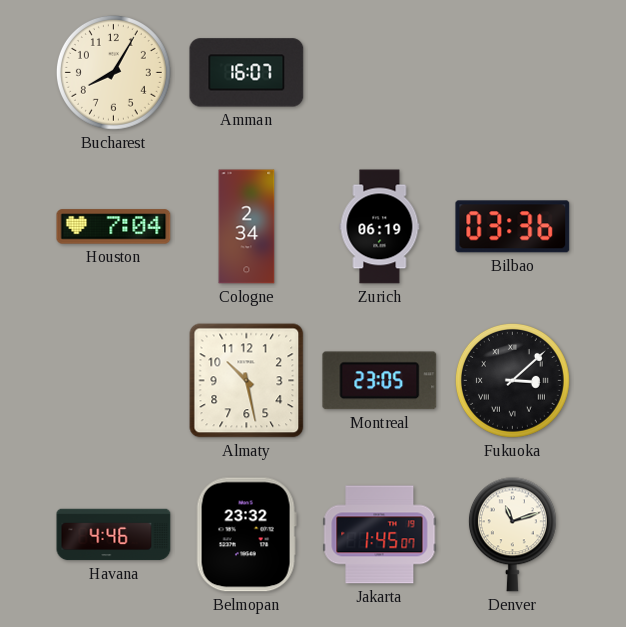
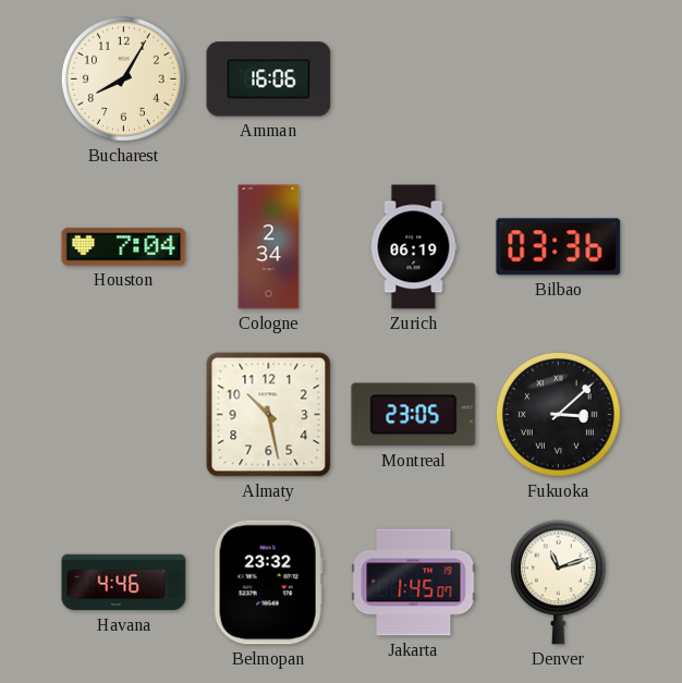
Amman: 16:07 -> 16:06
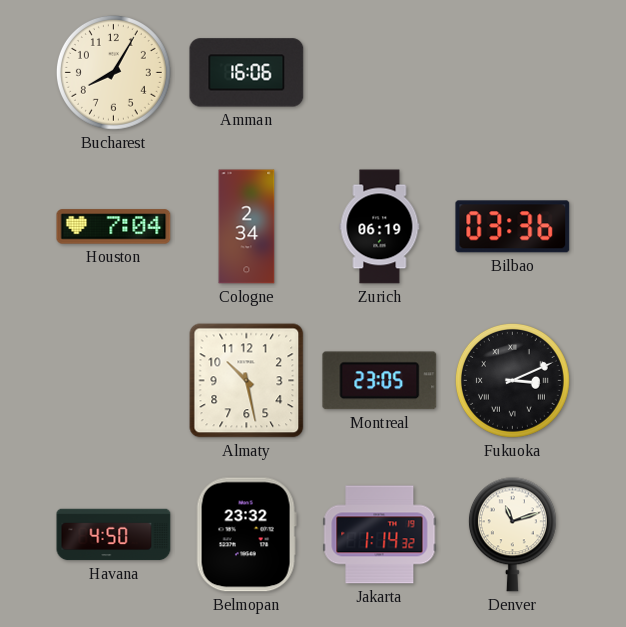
Fukuoka: 3:08 -> 3:11
Havana: 4:46 -> 4:50
Jakarta: 1:45 -> 1:14
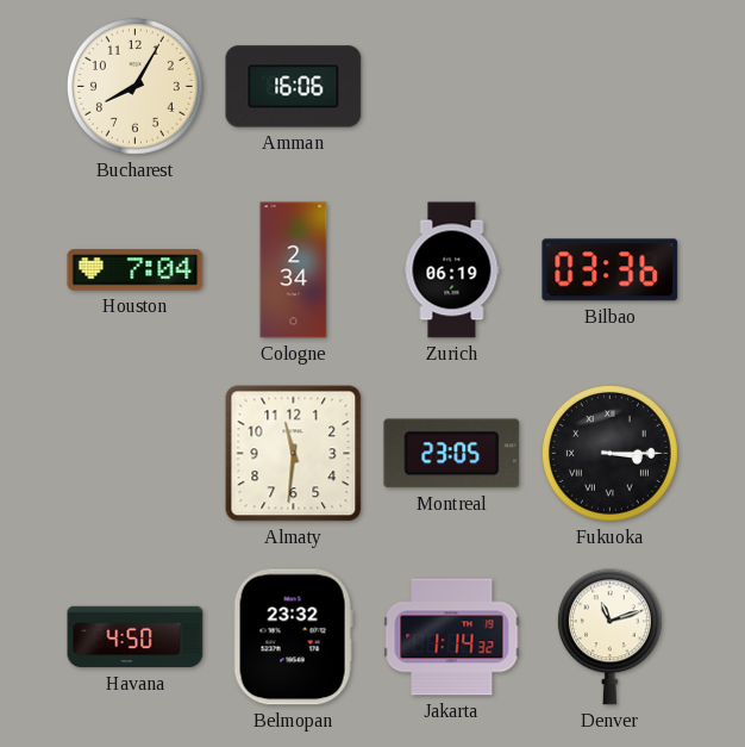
Almaty: 10:28 -> 11:31
Fukuoka: 3:11 -> 3:15
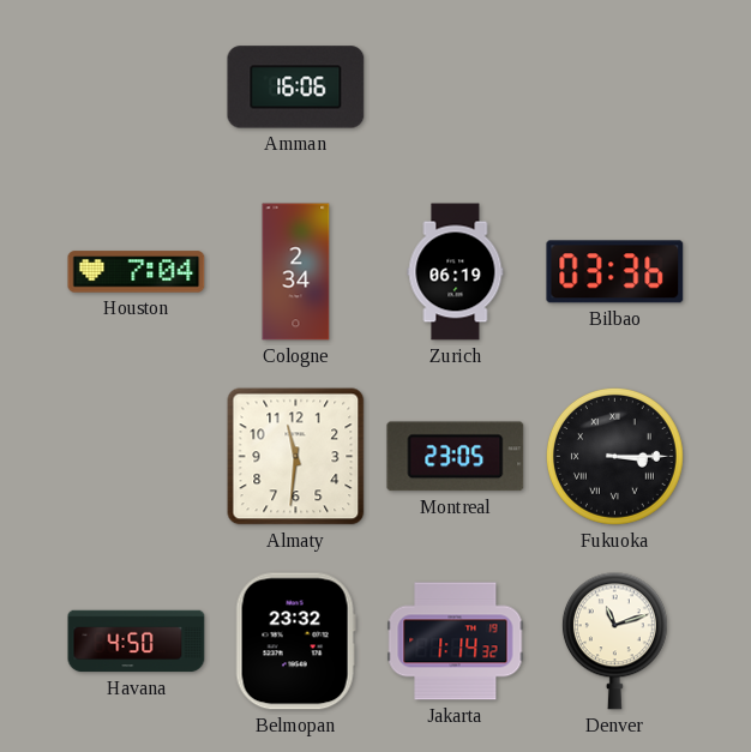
Bucharest: 8:05 -> none
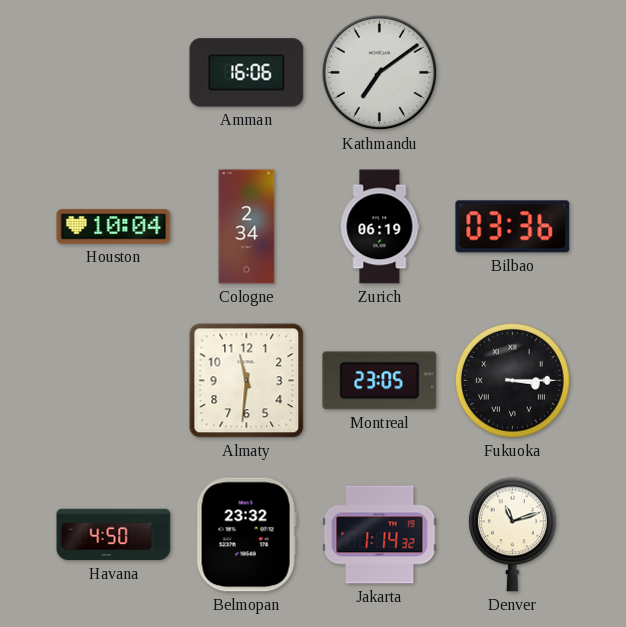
Kathmandu: none -> 7:09
Houston: 7:04 -> 10:04
